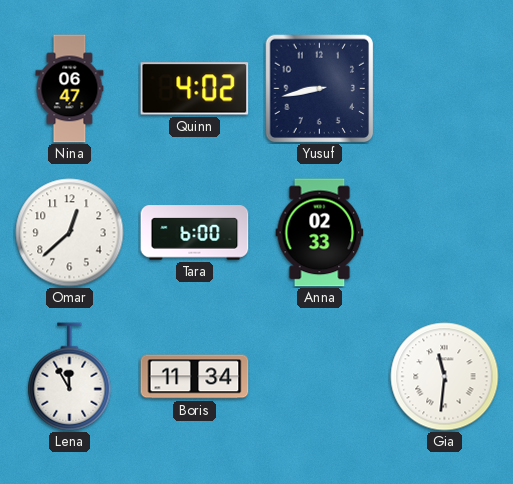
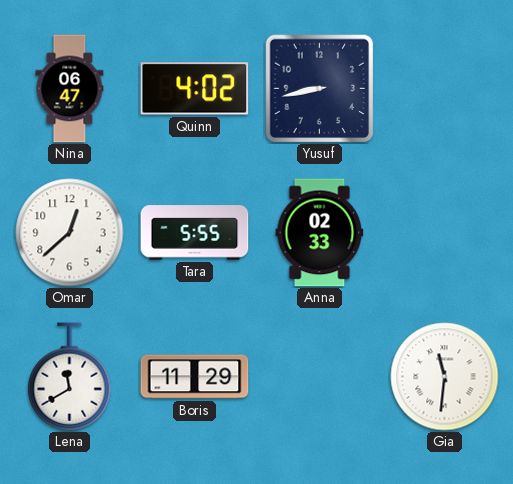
Tara: 6:00 -> 5:55
Lena: 11:55 -> 11:40
Boris: 11:34 -> 11:29
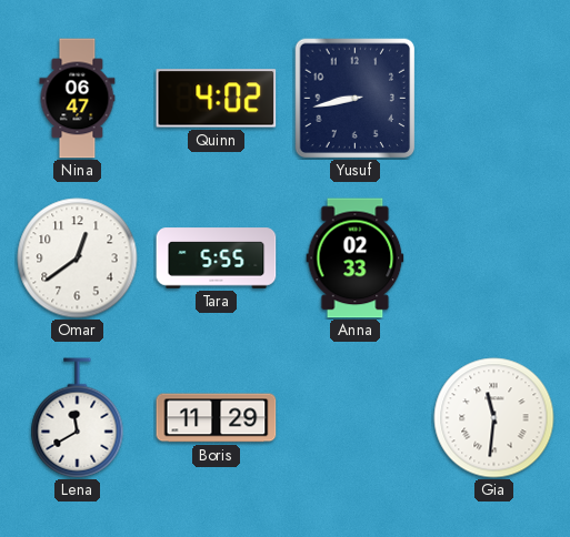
Omar: 12:38 -> 12:39
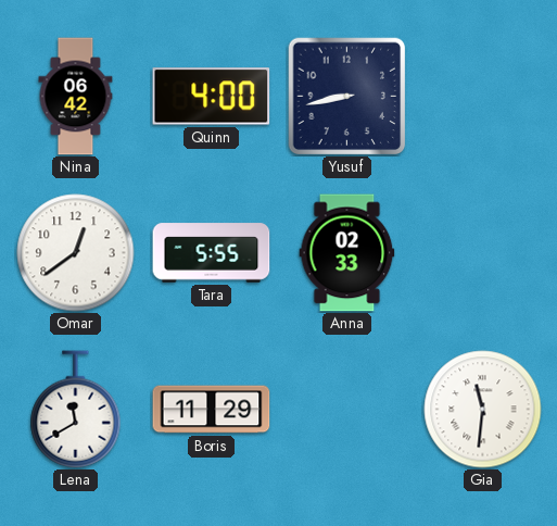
Nina: 06:47 -> 06:42
Quinn: 4:02 -> 4:00
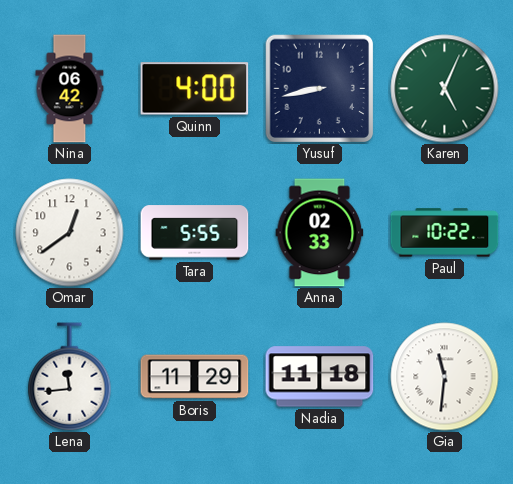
Karen: none -> 5:04
Paul: none -> 10:22
Lena: 11:40 -> 11:44
Nadia: none -> 11:18
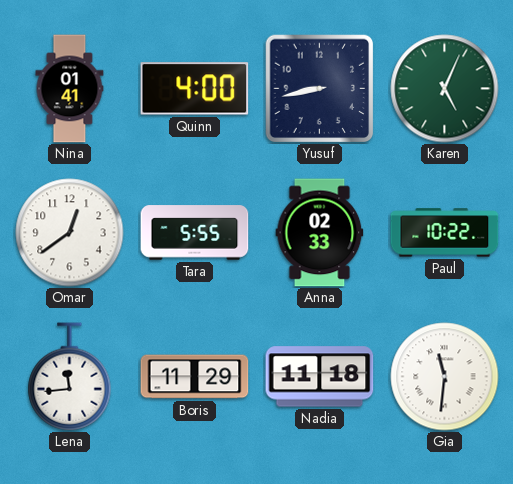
Nina: 06:42 -> 01:41
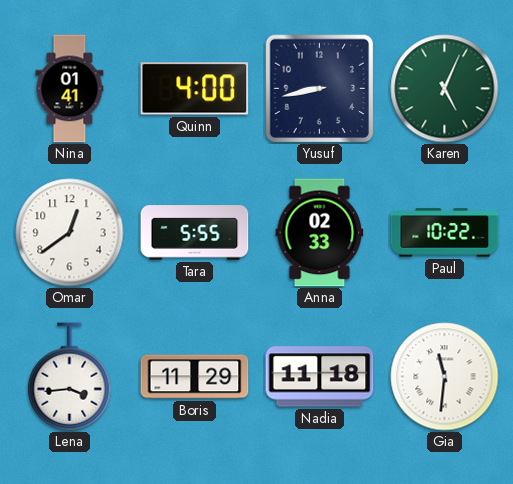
Lena: 11:44 -> 3:44
